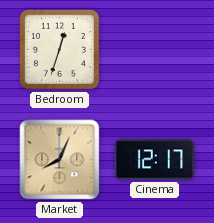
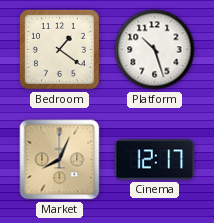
Bedroom: 12:33 -> 1:21
Platform: none -> 10:27
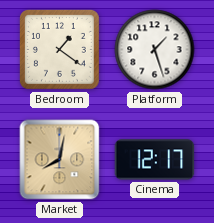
Platform: 10:27 -> 1:27
Market: 8:04 -> 8:02
